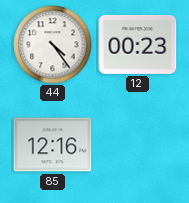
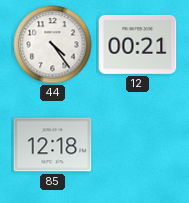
12: 00:23 -> 00:21
85: 12:16 -> 12:18
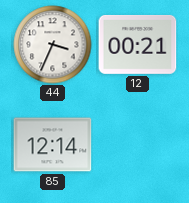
44: 4:24 -> 3:34
85: 12:18 -> 12:14
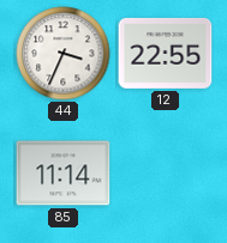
12: 00:21 -> 22:55
85: 12:14 -> 11:14
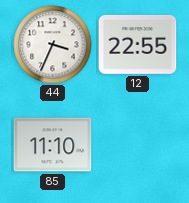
85: 11:14 -> 11:10
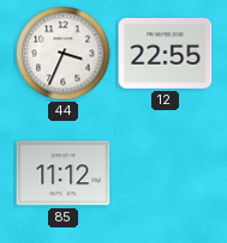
85: 11:10 -> 11:12
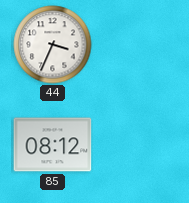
12: 22:55 -> none
85: 11:12 -> 08:12
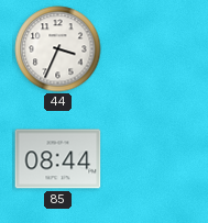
85: 08:12 -> 08:44
